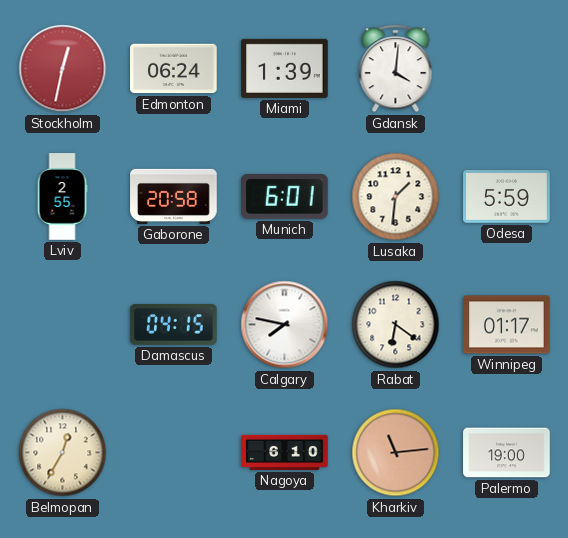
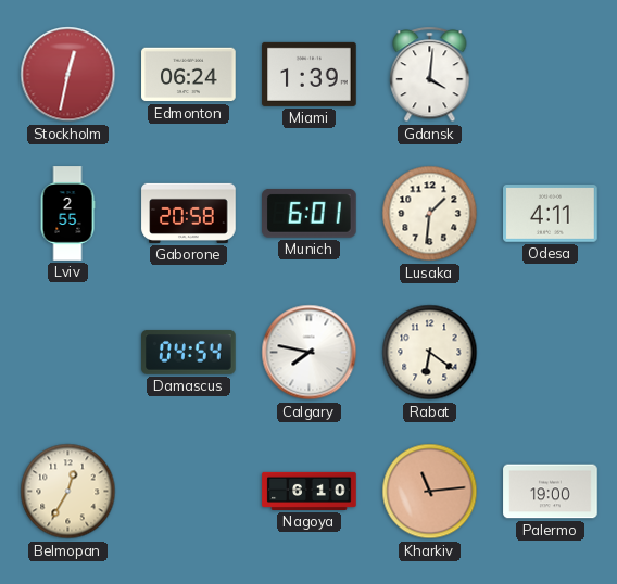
Odesa: 5:59 -> 4:11
Damascus: 04:15 -> 04:54
Winnipeg: 01:17 -> none
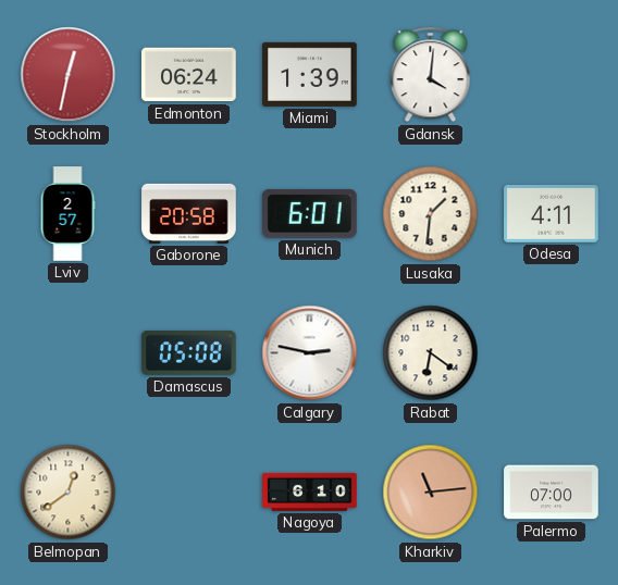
Lviv: 2:55 -> 2:57
Damascus: 04:54 -> 05:08
Calgary: 7:47 -> 2:47
Belmopan: 12:35 -> 12:39
Palermo: 19:00 -> 07:00
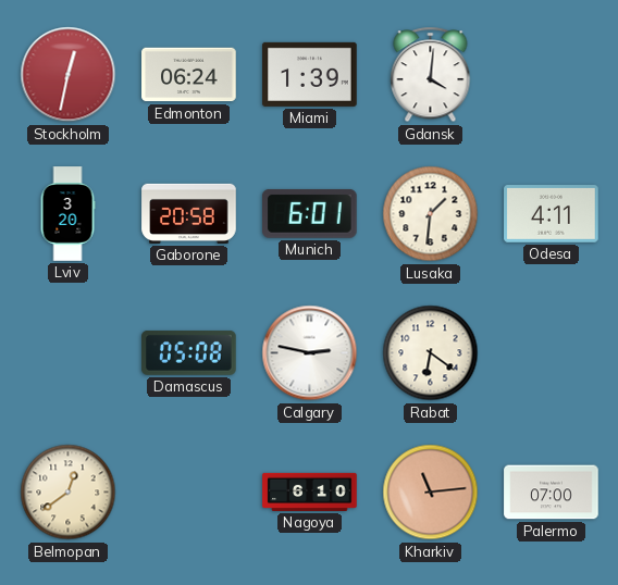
Lviv: 2:57 -> 3:20
